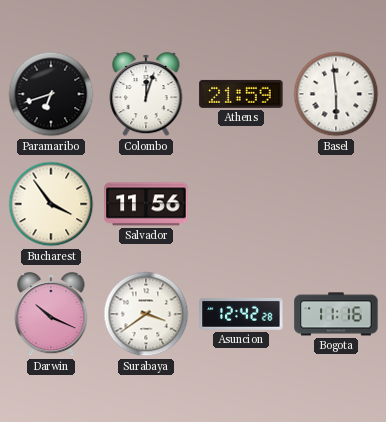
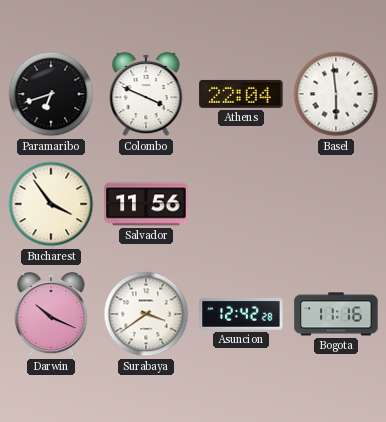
Colombo: 12:03 -> 3:49
Athens: 21:59 -> 22:04
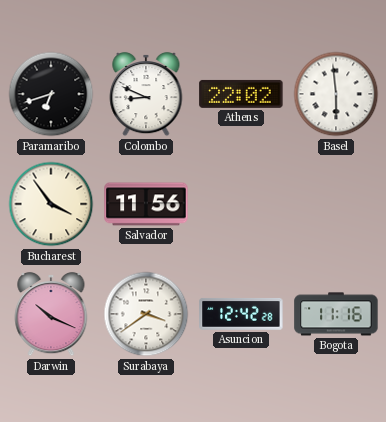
Colombo: 3:49 -> 8:49
Athens: 22:04 -> 22:02
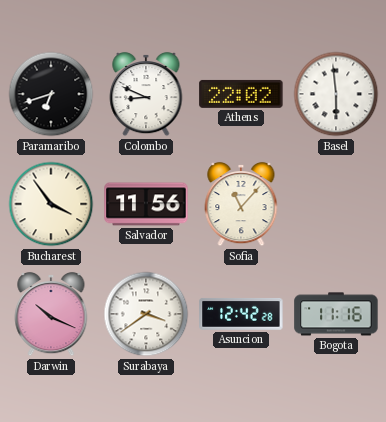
Sofia: none -> 11:07
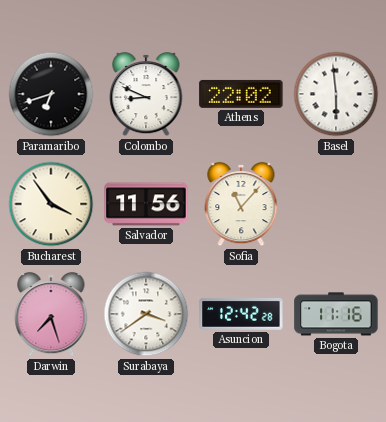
Darwin: 10:19 -> 7:27
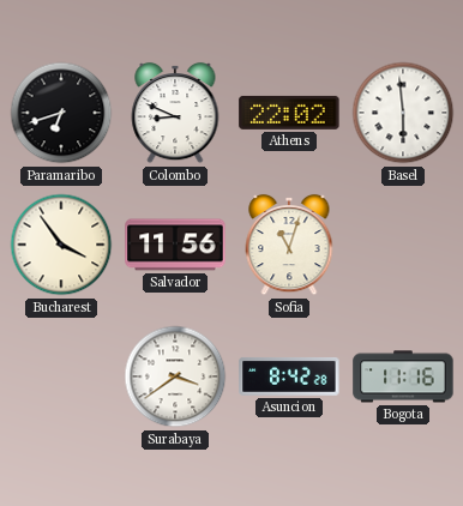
Sofia: 11:07 -> 11:03
Darwin: 7:27 -> none
Asuncion: 12:42 -> 8:42
